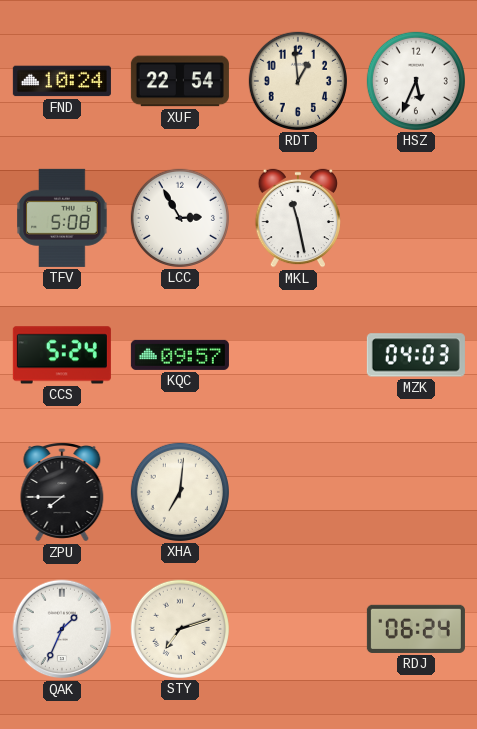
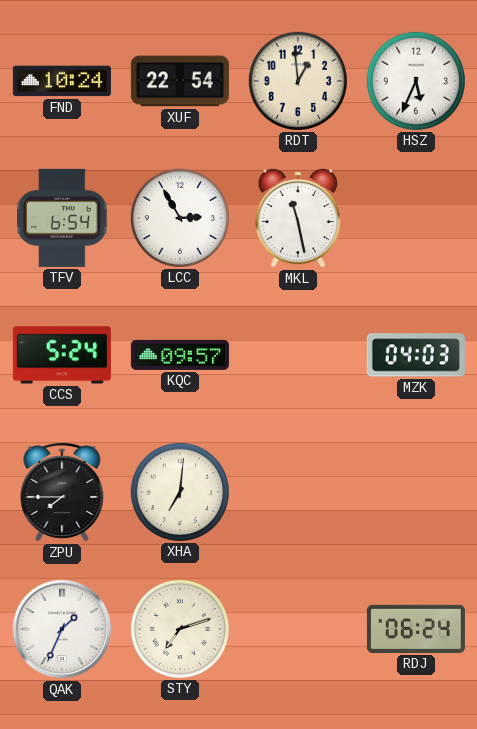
TFV: 5:08 -> 6:54
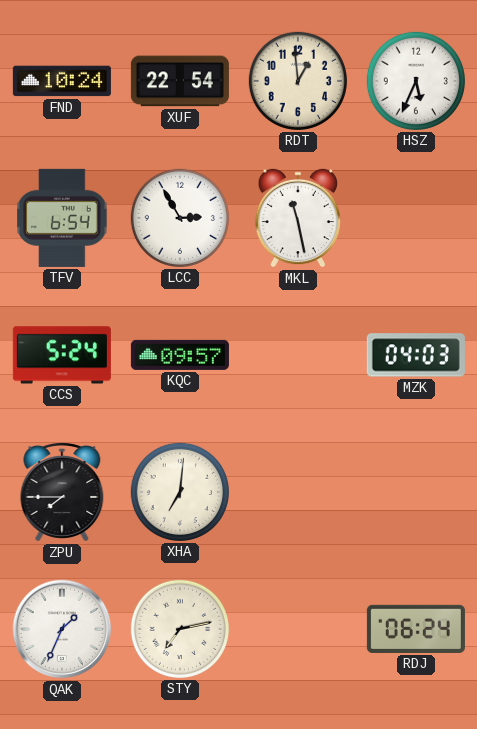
STY: 7:12 -> 7:13
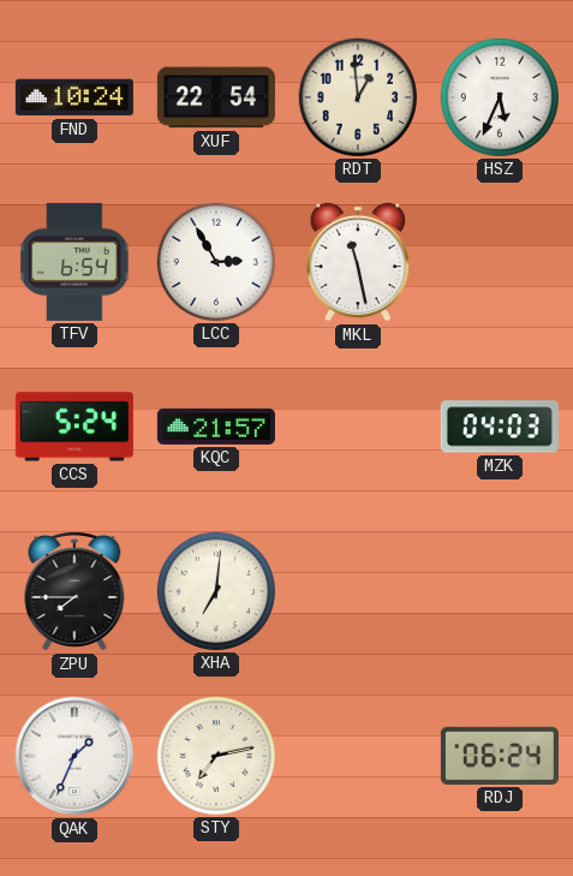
KQC: 09:57 -> 21:57
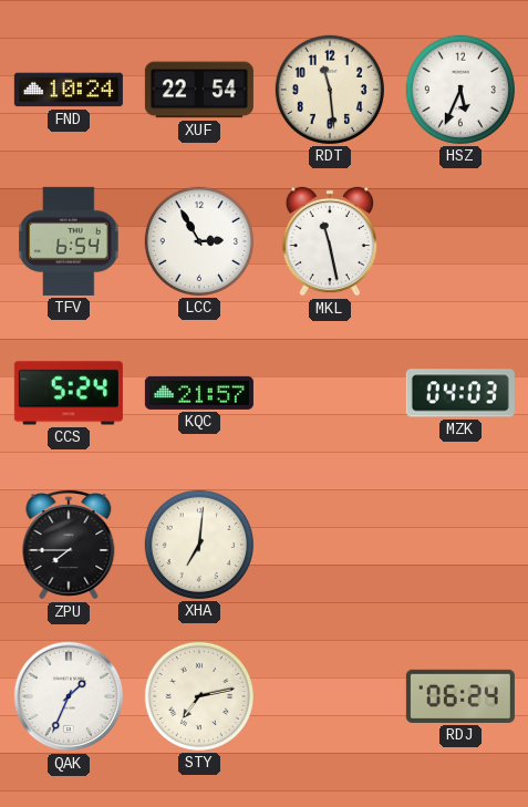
RDT: 12:59 -> 11:29
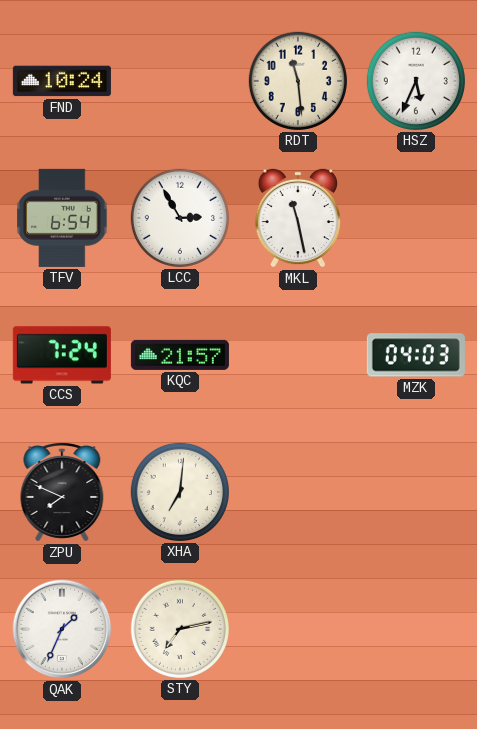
XUF: 22:54 -> none
CCS: 5:24 -> 7:24
ZPU: 7:45 -> 7:49
RDJ: 06:24 -> none
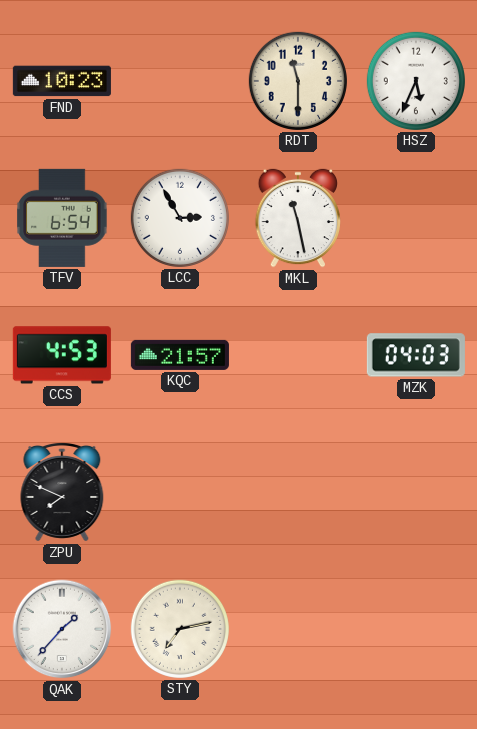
FND: 10:24 -> 10:23
RDT: 11:29 -> 11:30
CCS: 7:24 -> 4:53
XHA: 7:01 -> none
QAK: 1:34 -> 1:37
